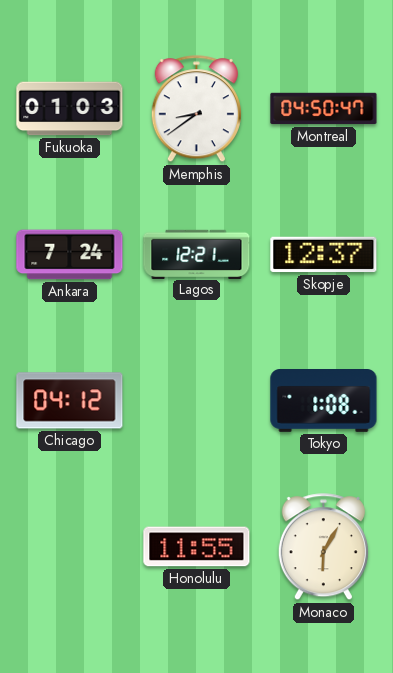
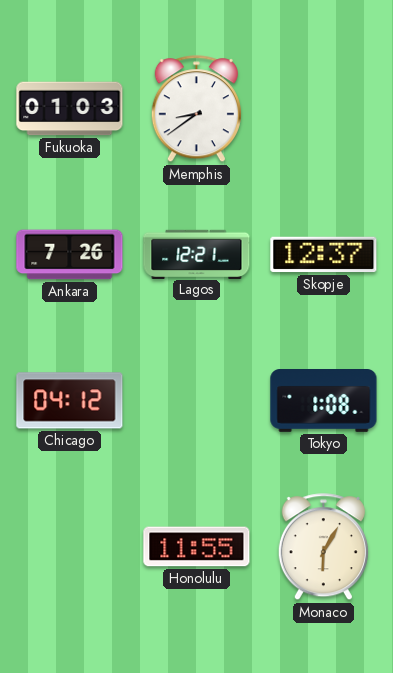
Montreal: 04:50 -> none
Ankara: 7:24 -> 7:26
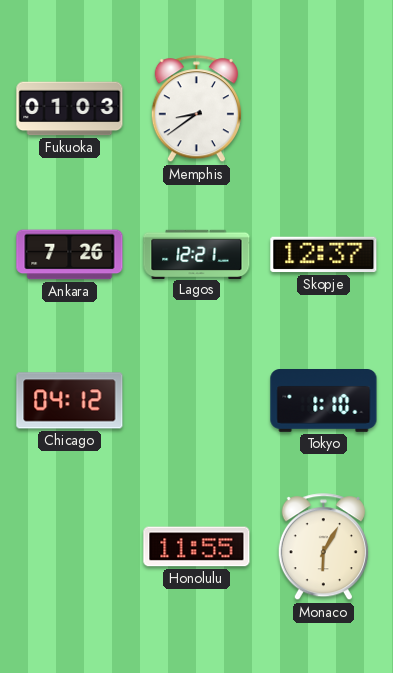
Tokyo: 1:08 -> 1:10
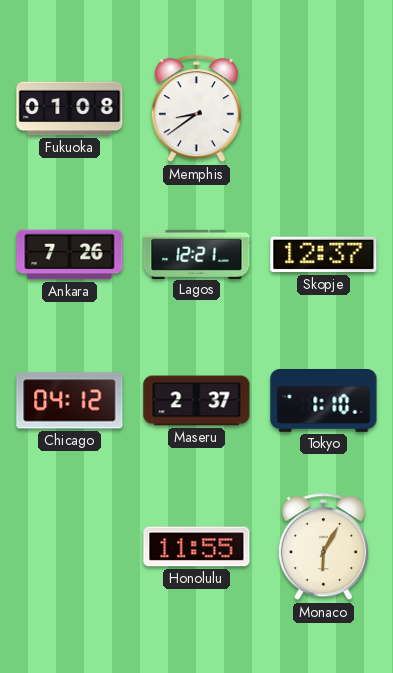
Fukuoka: 01:03 -> 01:08
Maseru: none -> 2:37
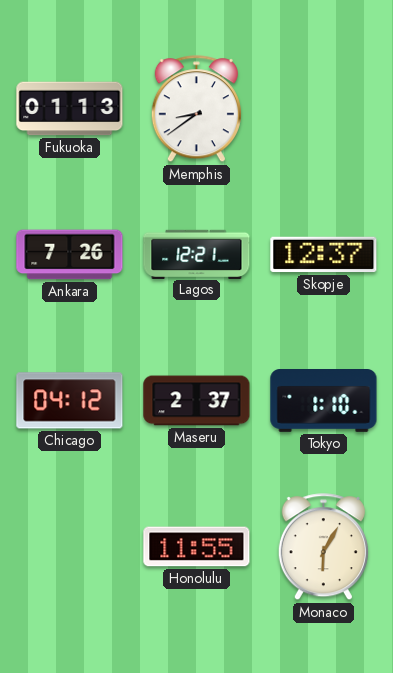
Fukuoka: 01:08 -> 01:13
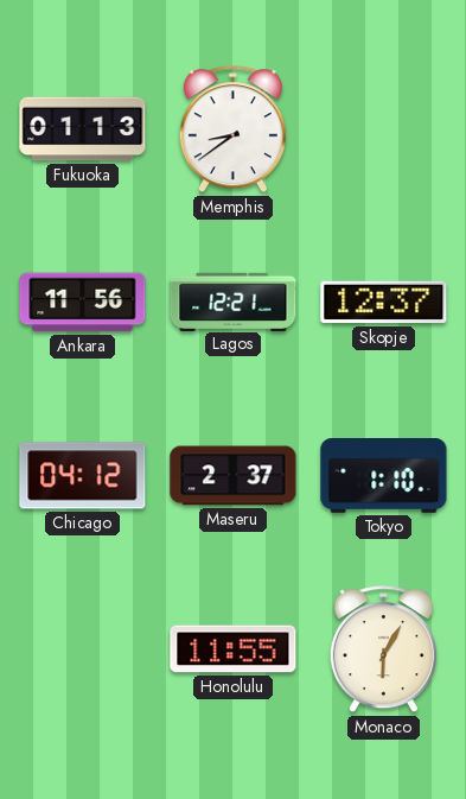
Ankara: 7:26 -> 11:56
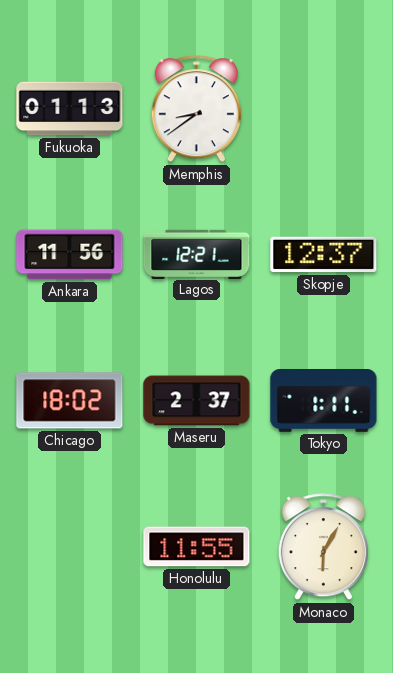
Chicago: 04:12 -> 18:02
Tokyo: 1:10 -> 1:11
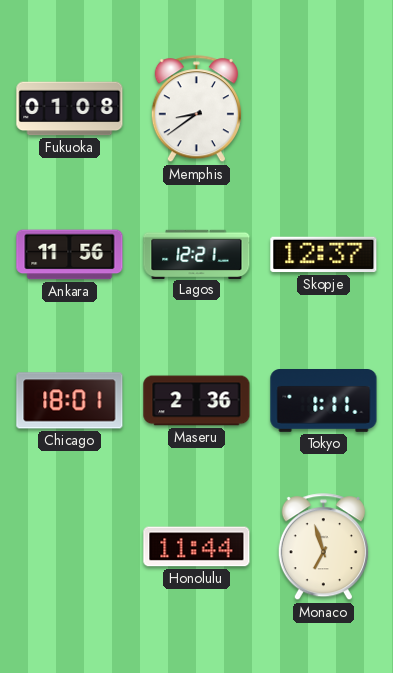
Fukuoka: 01:13 -> 01:08
Chicago: 18:02 -> 18:01
Maseru: 2:37 -> 2:36
Honolulu: 11:55 -> 11:44
Monaco: 6:05 -> 6:57
